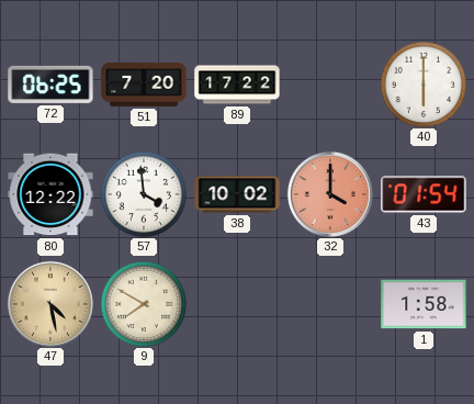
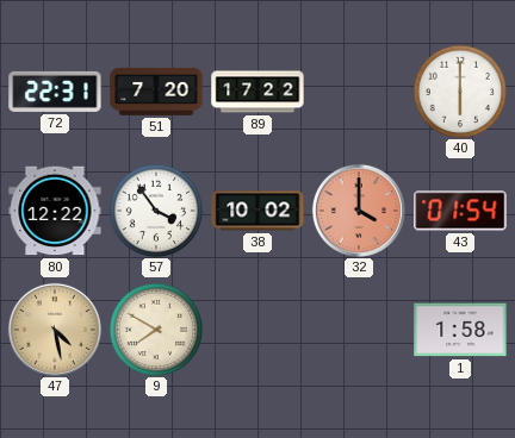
72: 06:25 -> 22:31
57: 3:59 -> 3:54
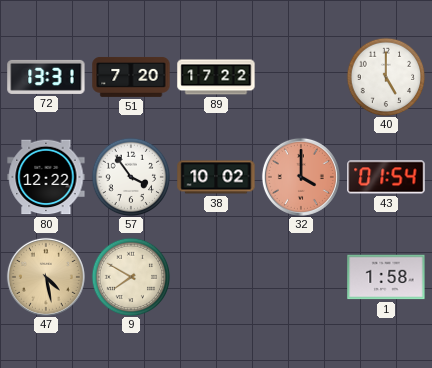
72: 22:31 -> 13:31
40: 6:00 -> 5:00
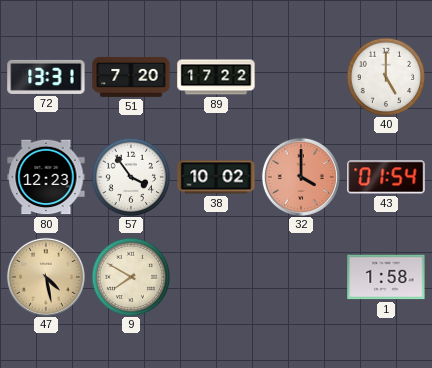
80: 12:22 -> 12:23
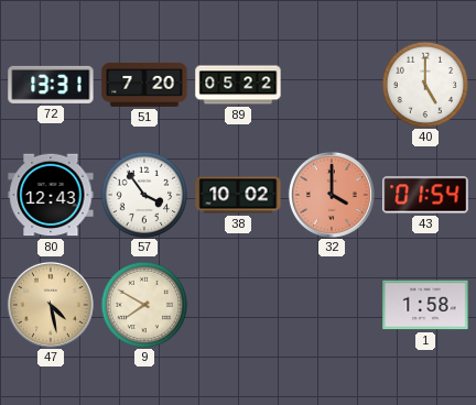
89: 17:22 -> 05:22
80: 12:23 -> 12:43
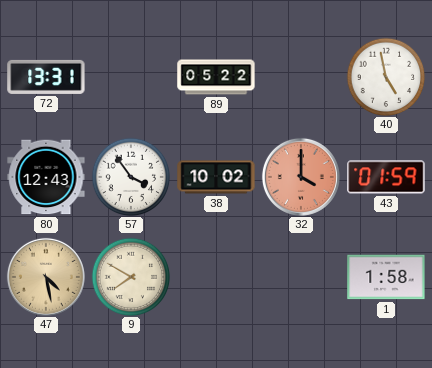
51: 7:20 -> none
40: 5:00 -> 4:58
43: 01:54 -> 01:59
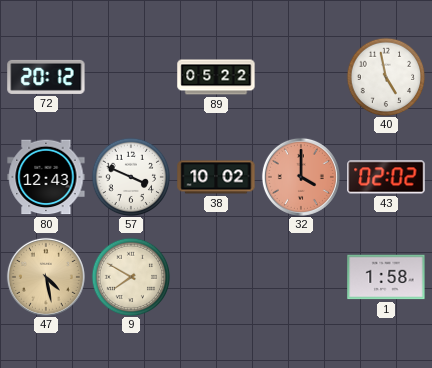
72: 13:31 -> 20:12
57: 3:54 -> 3:49
43: 01:59 -> 02:02
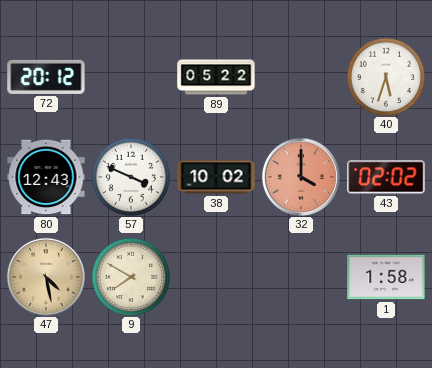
40: 4:58 -> 5:33
